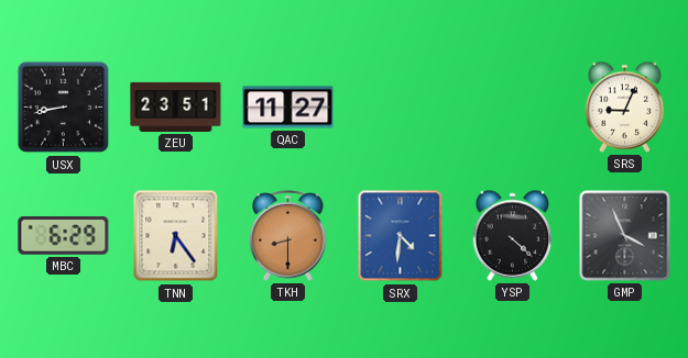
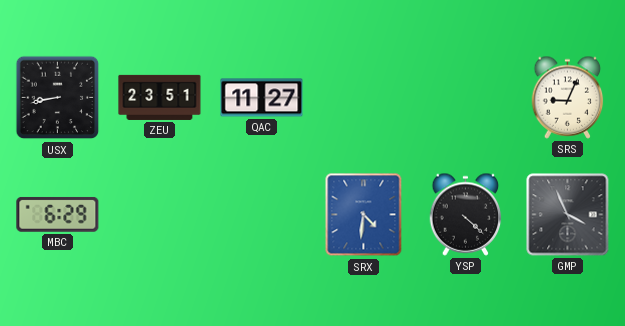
TNN: 6:24 -> none
TKH: 8:30 -> none
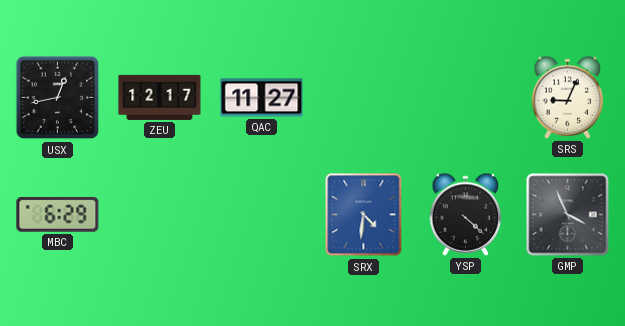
USX: 8:43 -> 12:43
ZEU: 23:51 -> 12:17
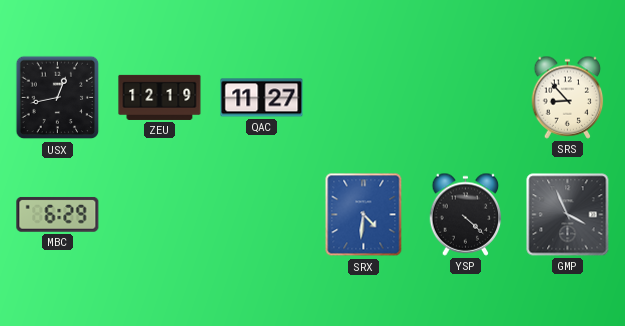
ZEU: 12:17 -> 12:19
SRS: 9:04 -> 8:53
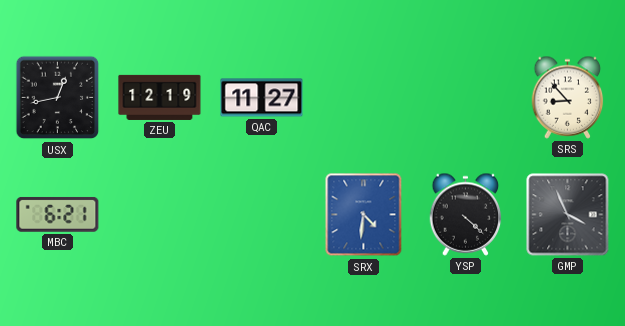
MBC: 6:29 -> 6:21
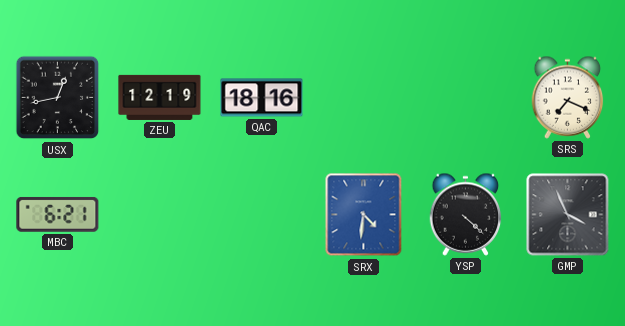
QAC: 11:27 -> 18:16
SRS: 8:53 -> 7:19
